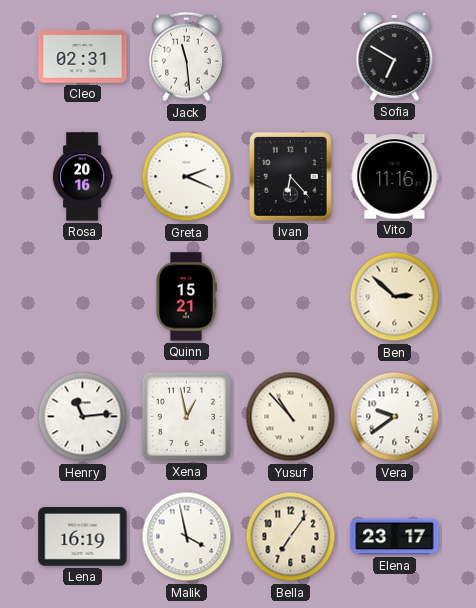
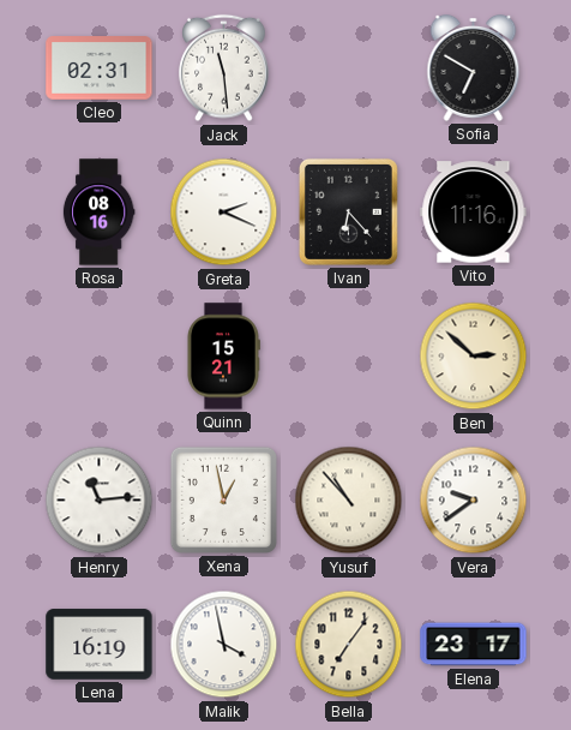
Rosa: 20:16 -> 08:16
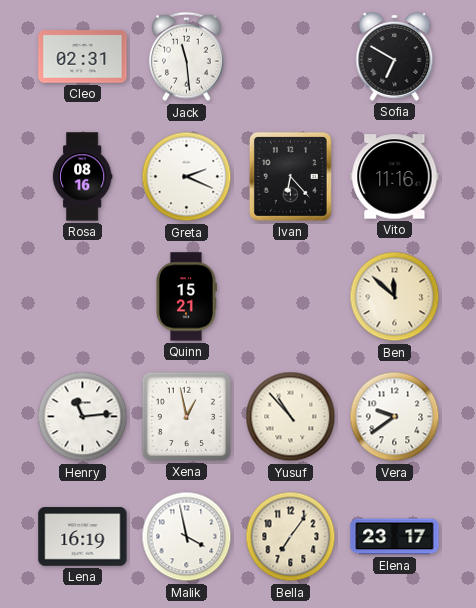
Ben: 2:52 -> 11:52
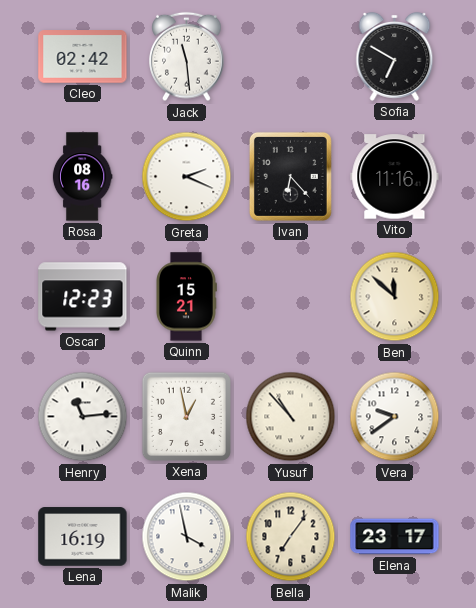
Cleo: 02:31 -> 02:42
Oscar: none -> 12:23
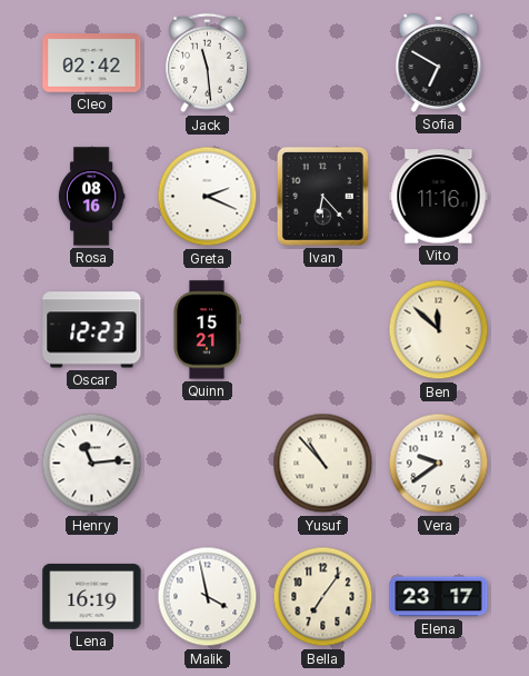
Xena: 12:58 -> none
